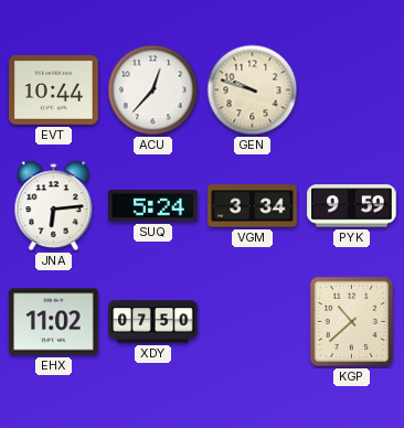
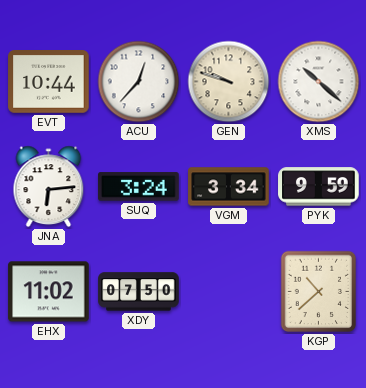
XMS: none -> 10:22
SUQ: 5:24 -> 3:24
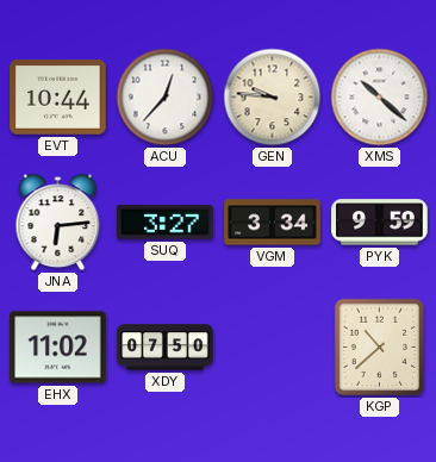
GEN: 9:48 -> 9:46
SUQ: 3:24 -> 3:27
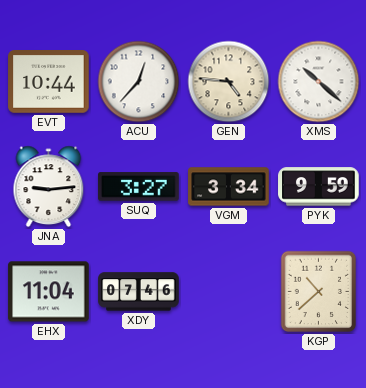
GEN: 9:46 -> 4:46
JNA: 6:14 -> 9:14
EHX: 11:02 -> 11:04
XDY: 07:50 -> 07:46
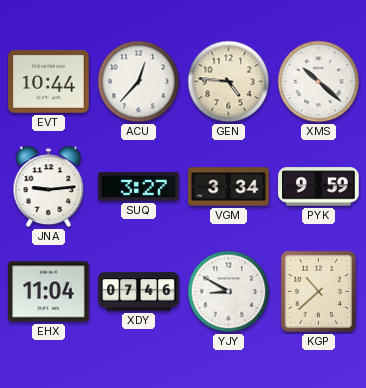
YJY: none -> 8:50
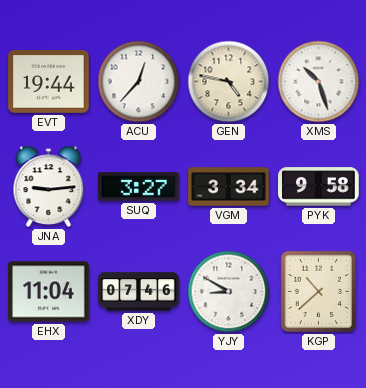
EVT: 10:44 -> 19:44
GEN: 4:46 -> 4:47
XMS: 10:22 -> 10:27
PYK: 9:59 -> 9:58
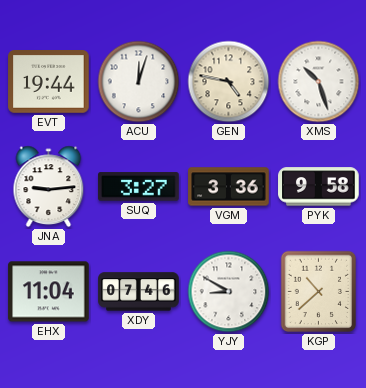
ACU: 12:37 -> 12:03
VGM: 3:34 -> 3:36
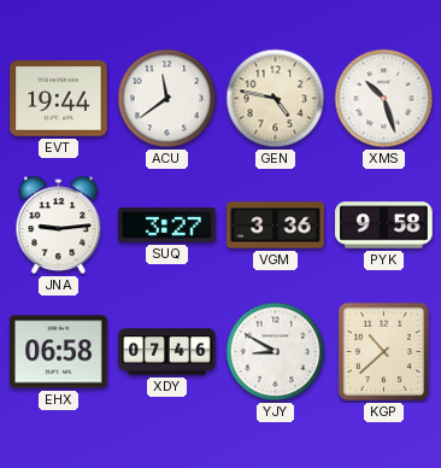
ACU: 12:03 -> 11:39
EHX: 11:04 -> 06:58
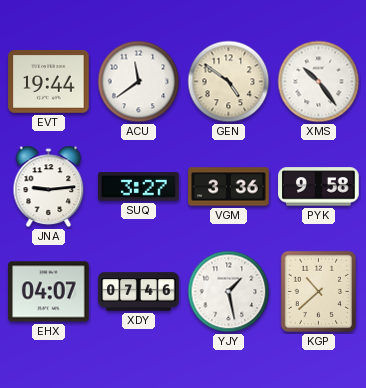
GEN: 4:47 -> 4:51
XMS: 10:27 -> 10:24
EHX: 06:58 -> 04:07
YJY: 8:50 -> 1:28
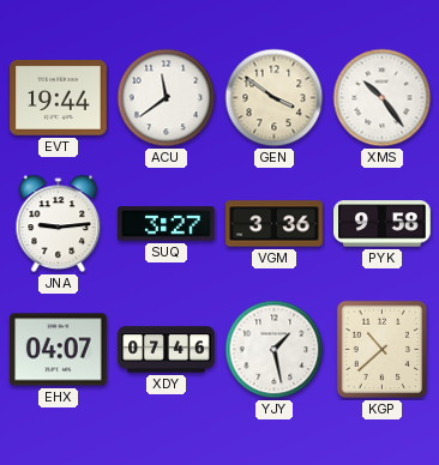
GEN: 4:51 -> 3:51
